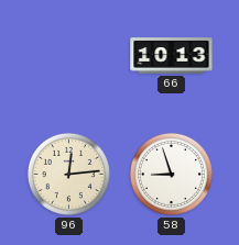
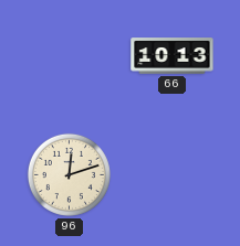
96: 12:14 -> 12:12
58: 8:57 -> none
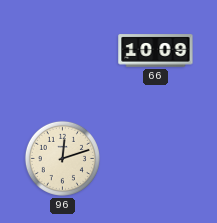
66: 10:13 -> 10:09
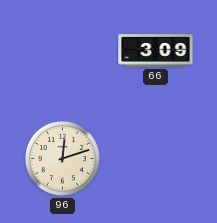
66: 10:09 -> 3:09
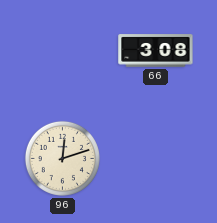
66: 3:09 -> 3:08
